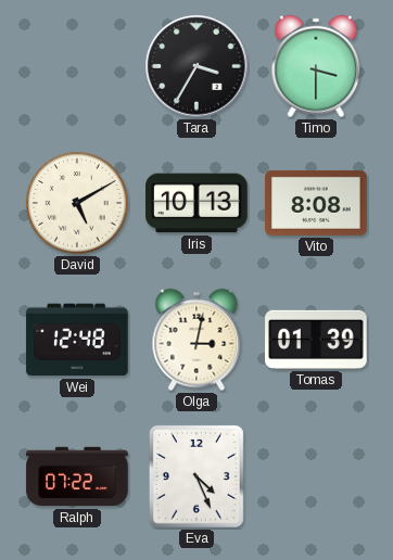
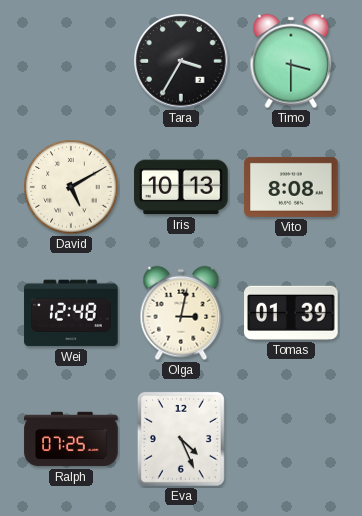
Ralph: 07:22 -> 07:25
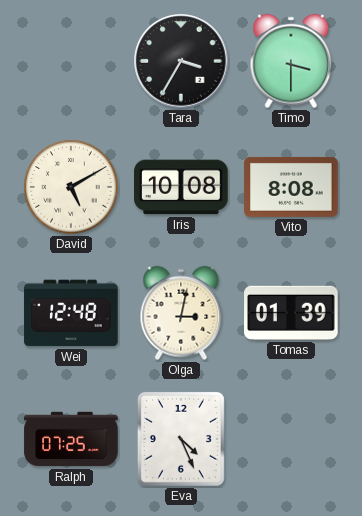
Iris: 10:13 -> 10:08
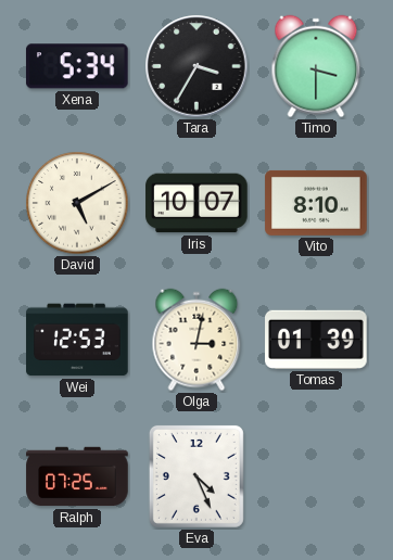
Xena: none -> 5:34
Iris: 10:08 -> 10:07
Vito: 8:08 -> 8:10
Wei: 12:48 -> 12:53
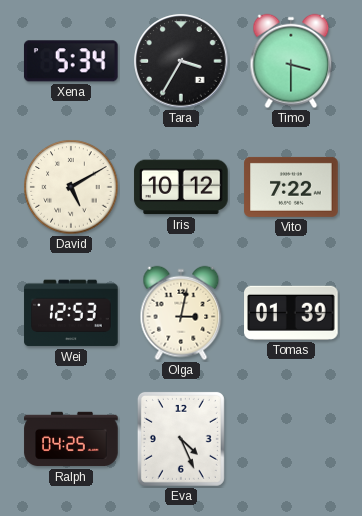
Iris: 10:07 -> 10:12
Vito: 8:10 -> 7:22
Ralph: 07:25 -> 04:25
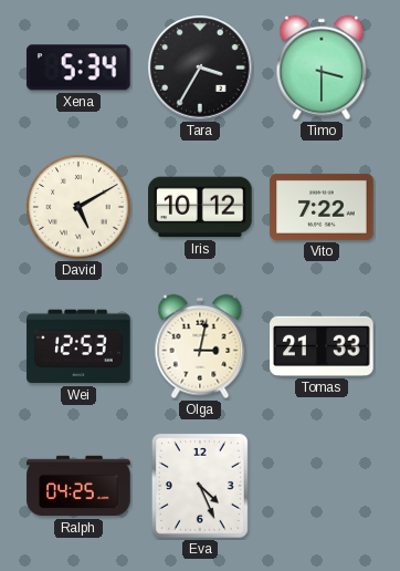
Tomas: 01:39 -> 21:33
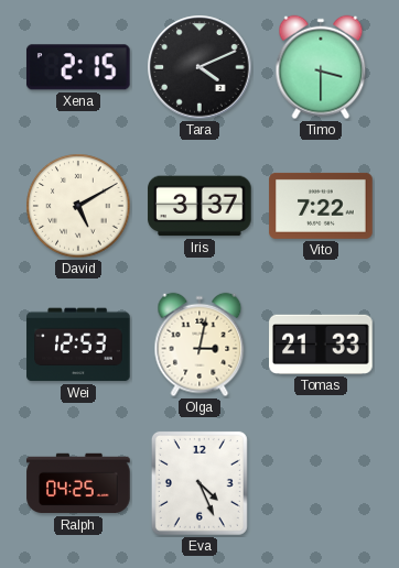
Xena: 5:34 -> 2:15
Tara: 3:35 -> 4:11
Iris: 10:12 -> 3:37
